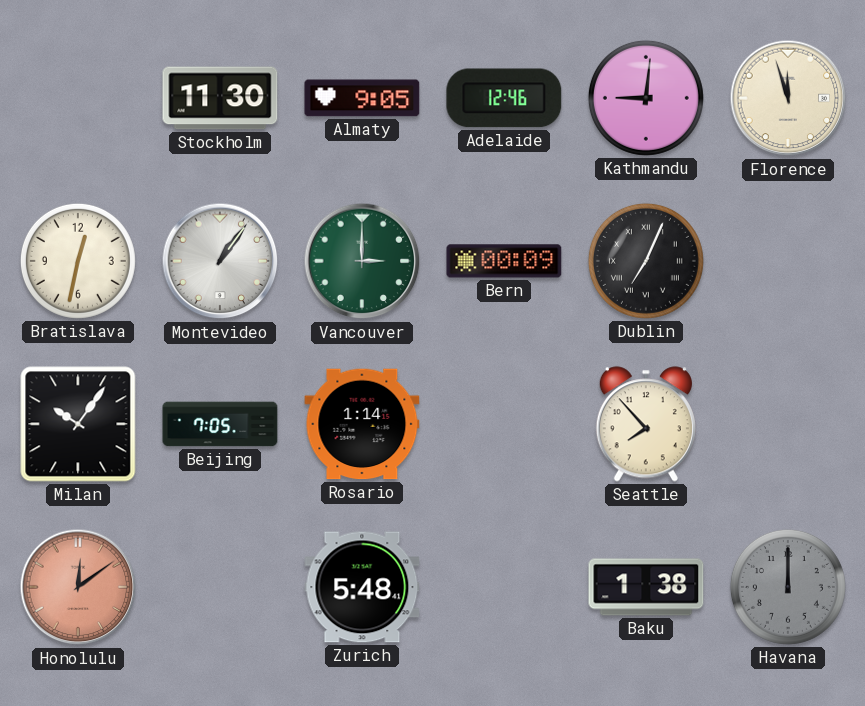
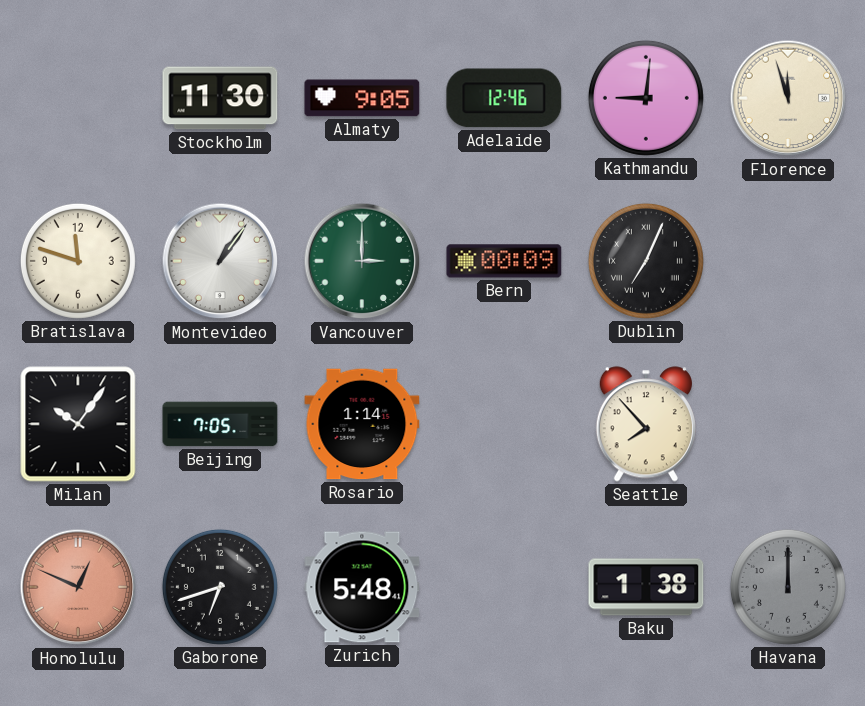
Bratislava: 12:32 -> 11:48
Honolulu: 12:09 -> 12:49
Gaborone: none -> 6:42
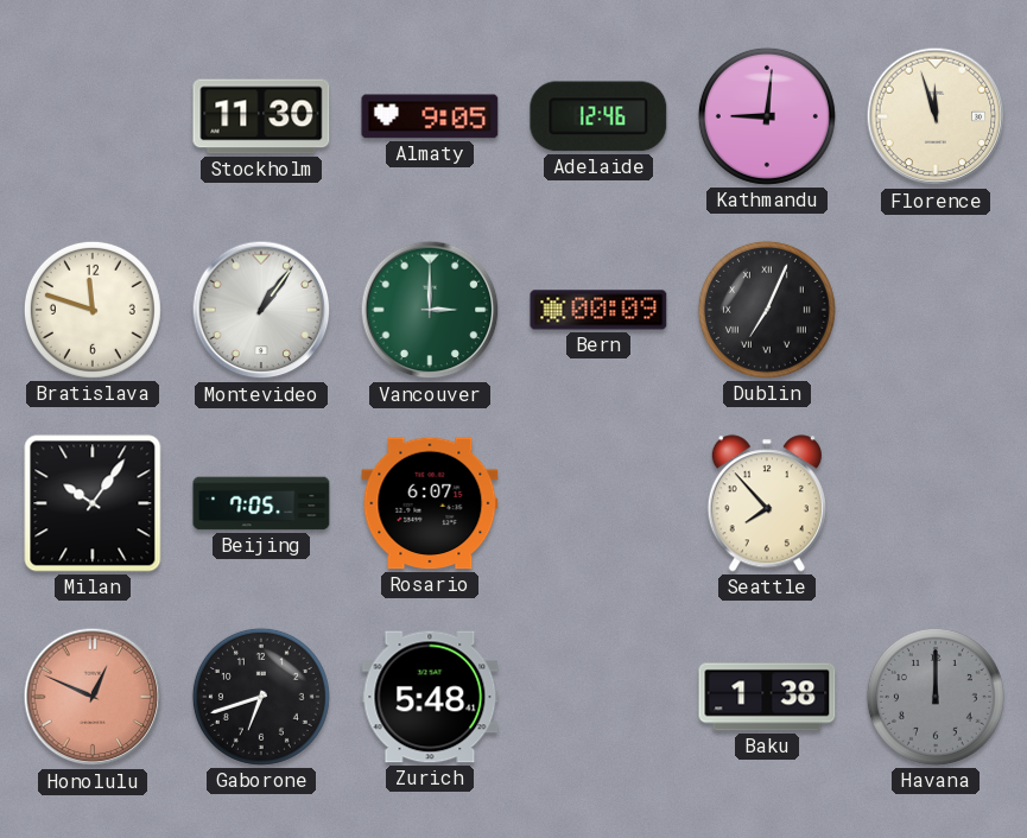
Rosario: 1:14 -> 6:07
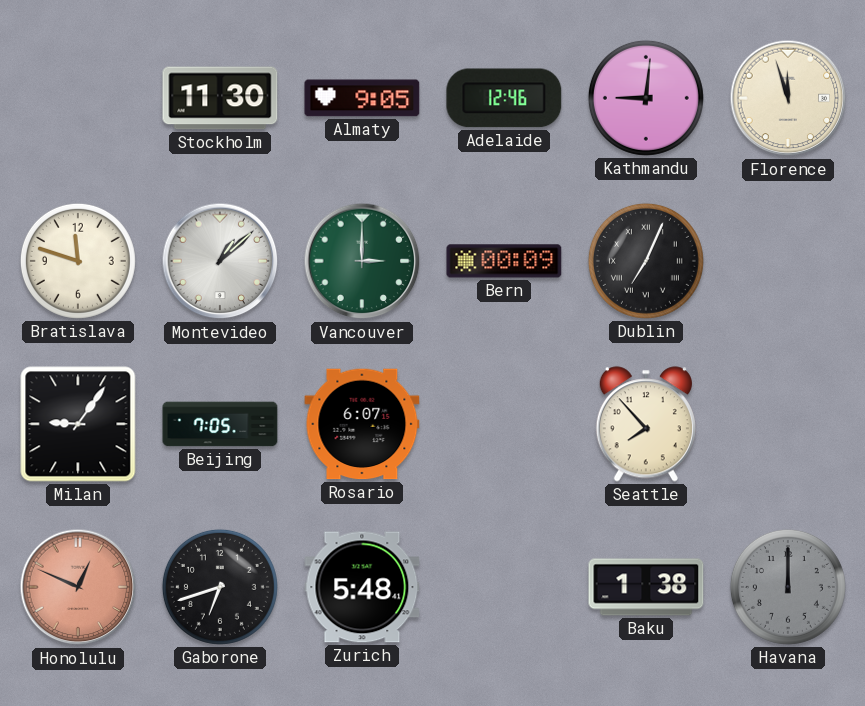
Montevideo: 1:06 -> 1:08
Milan: 10:06 -> 9:06
